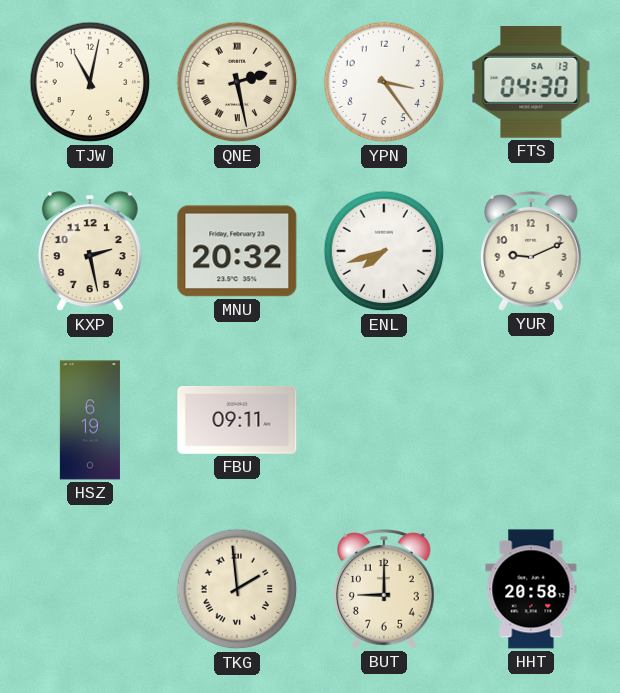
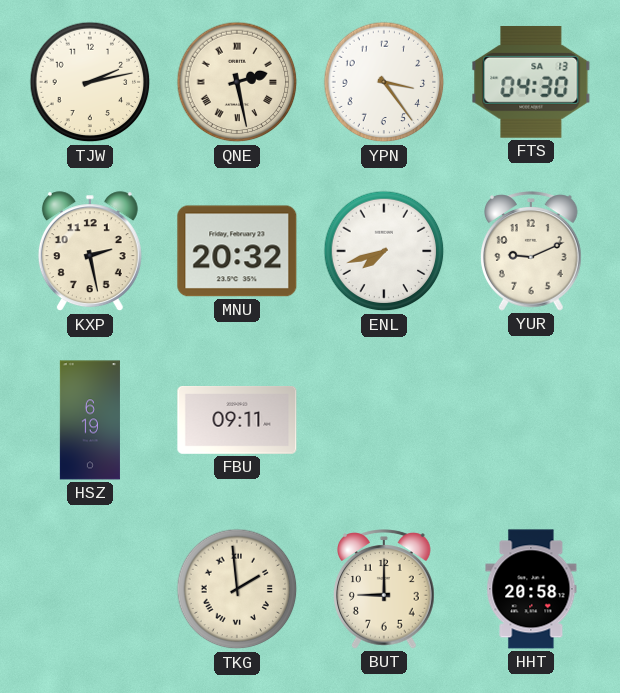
TJW: 11:02 -> 2:13
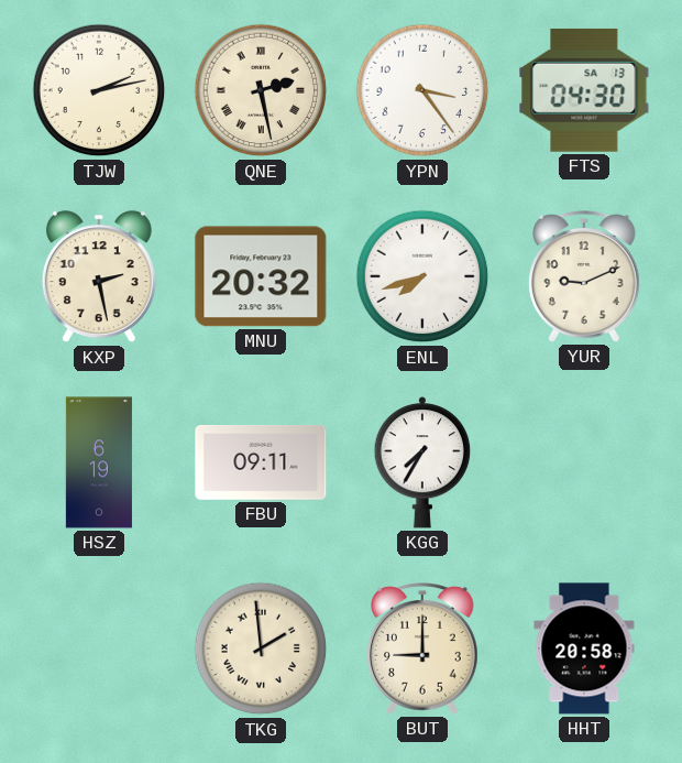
KGG: none -> 7:35
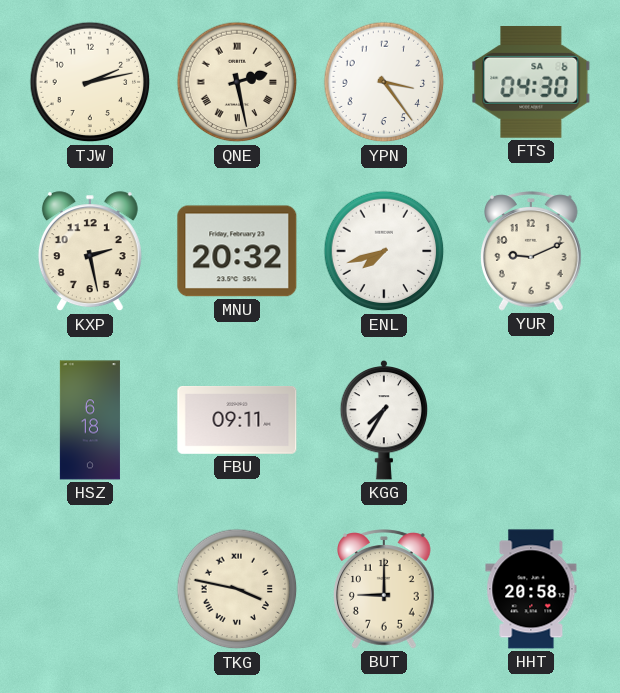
FTS date: SA 13 -> SA 6
HSZ: 6:19 -> 6:18
TKG: 1:59 -> 3:47
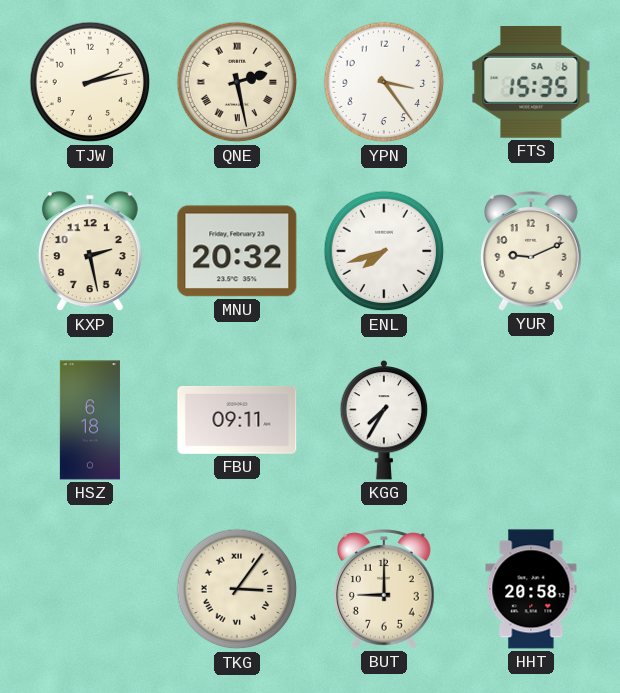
FTS: 04:30 -> 15:35
TKG: 3:47 -> 3:06
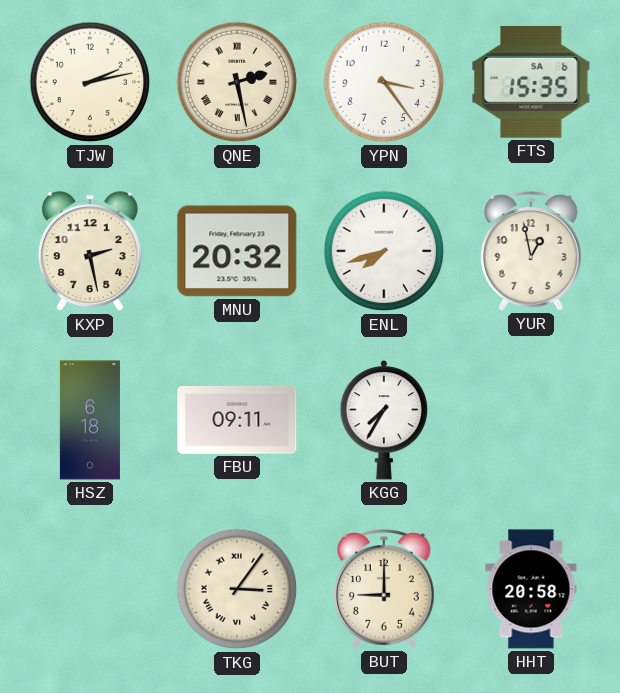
YUR: 9:11 -> 12:58
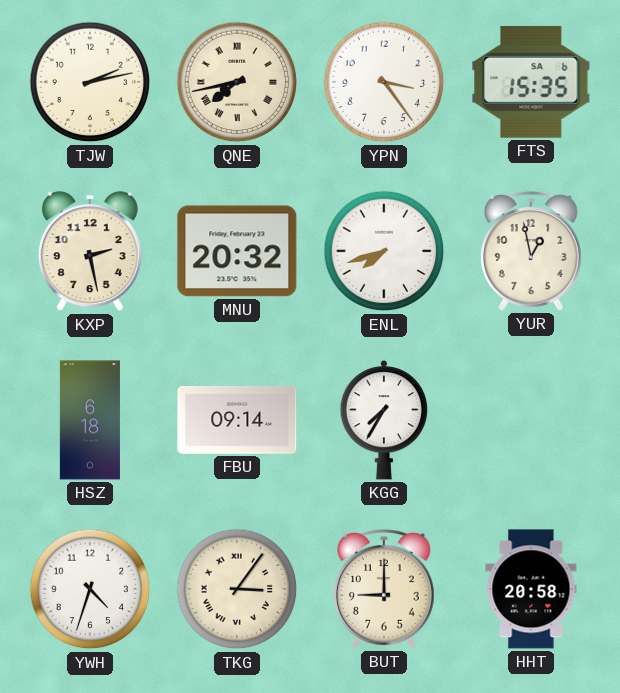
QNE: 2:28 -> 7:43
FBU: 09:11 -> 09:14
YWH: none -> 4:33
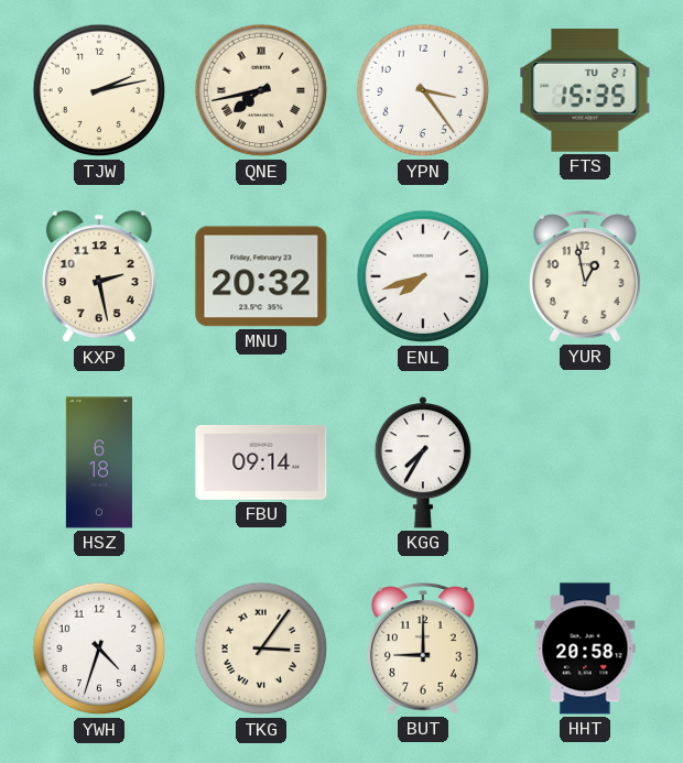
FTS date: SA 6 -> TU 21
